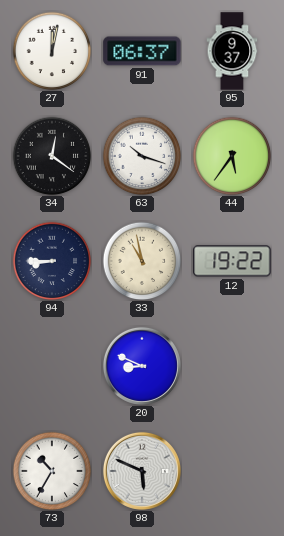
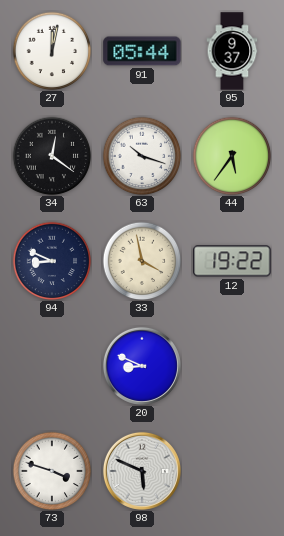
91: 06:37 -> 05:44
94: 8:45 -> 8:49
33: 10:58 -> 3:58
73: 10:35 -> 3:48
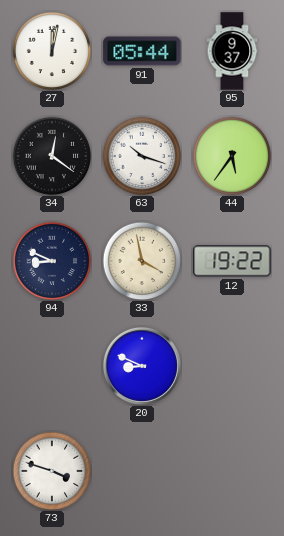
98: 5:49 -> none
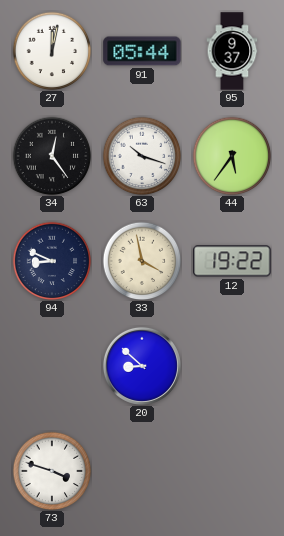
34: 12:21 -> 12:24
20: 8:49 -> 8:52
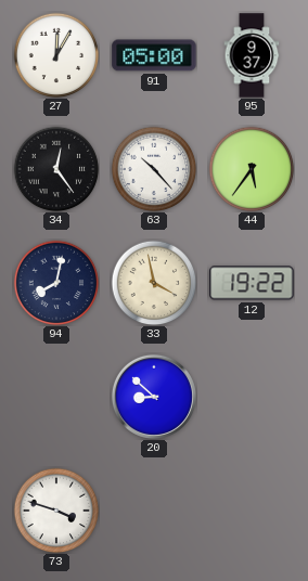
27: 12:02 -> 12:05
91: 05:44 -> 05:00
63: 10:18 -> 10:23
94: 8:49 -> 8:02
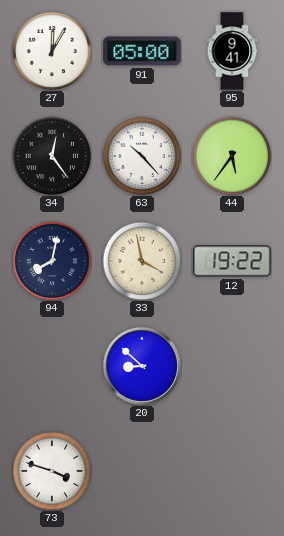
95: 9:37 -> 9:41
